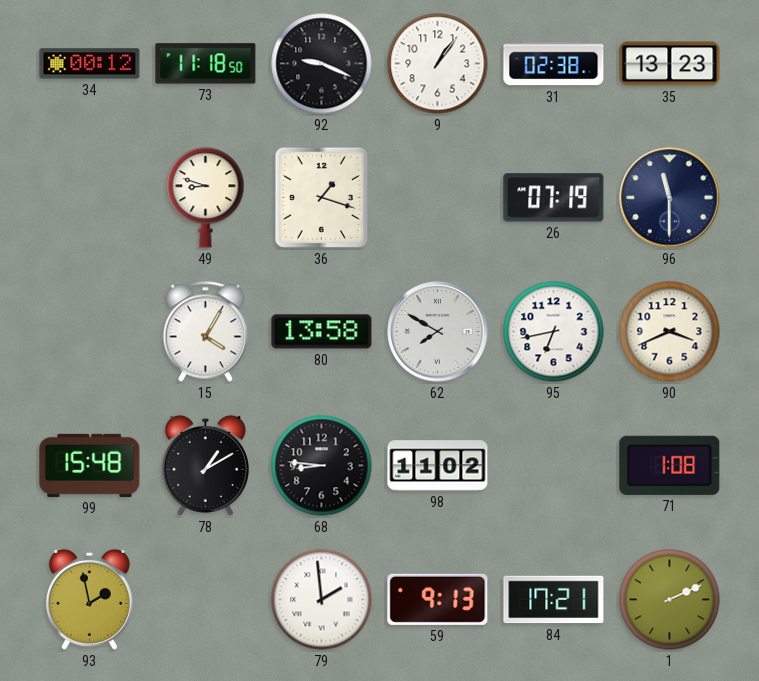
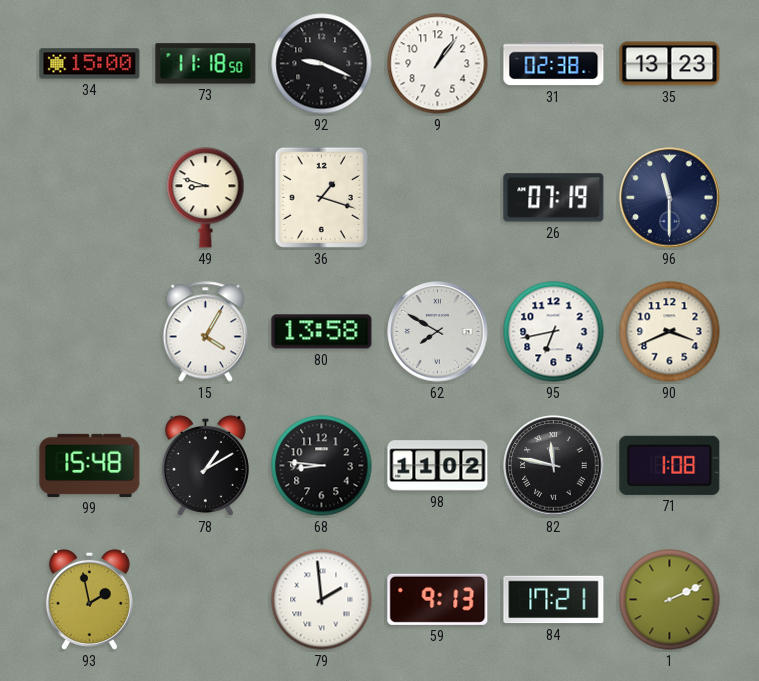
34: 00:12 -> 15:00
82: none -> 11:47
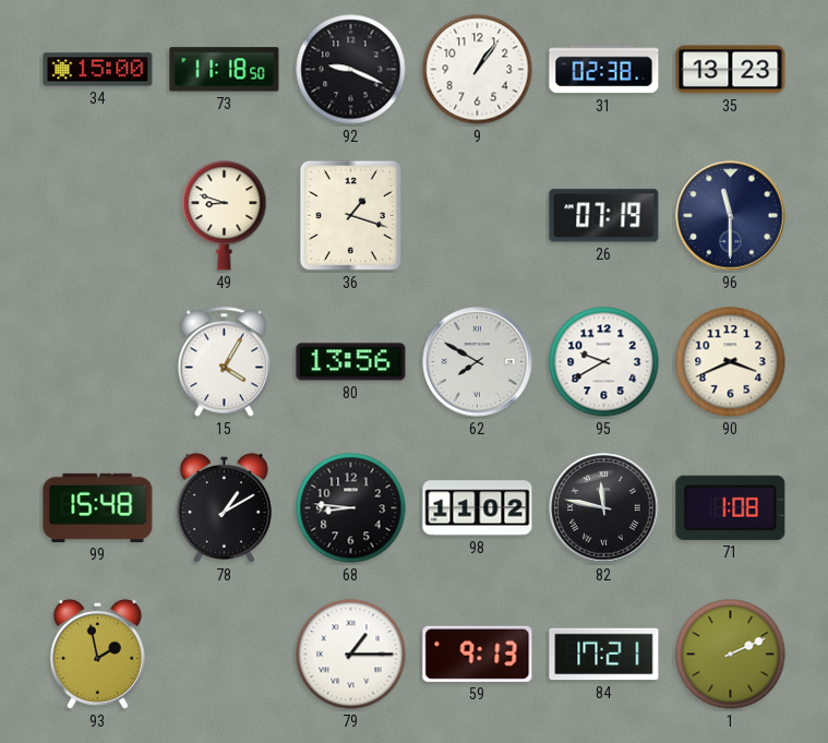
80: 13:58 -> 13:56
95: 6:43 -> 9:40
79: 1:59 -> 1:15
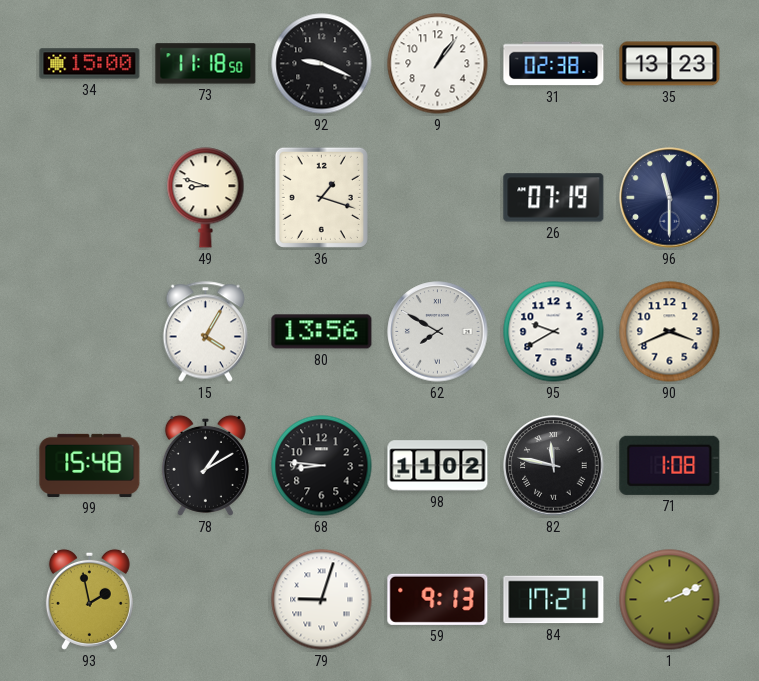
79: 1:15 -> 9:03
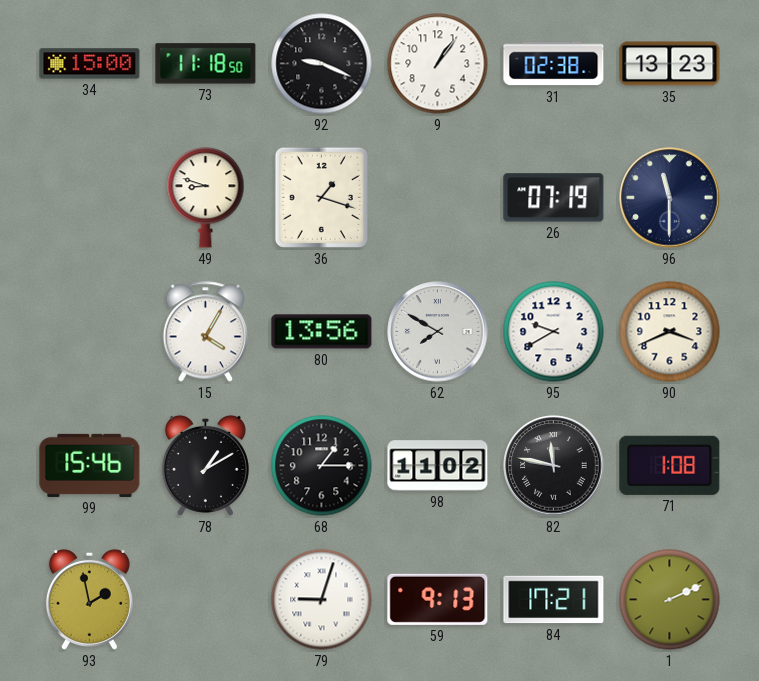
99: 15:48 -> 15:46
68: 8:46 -> 1:15
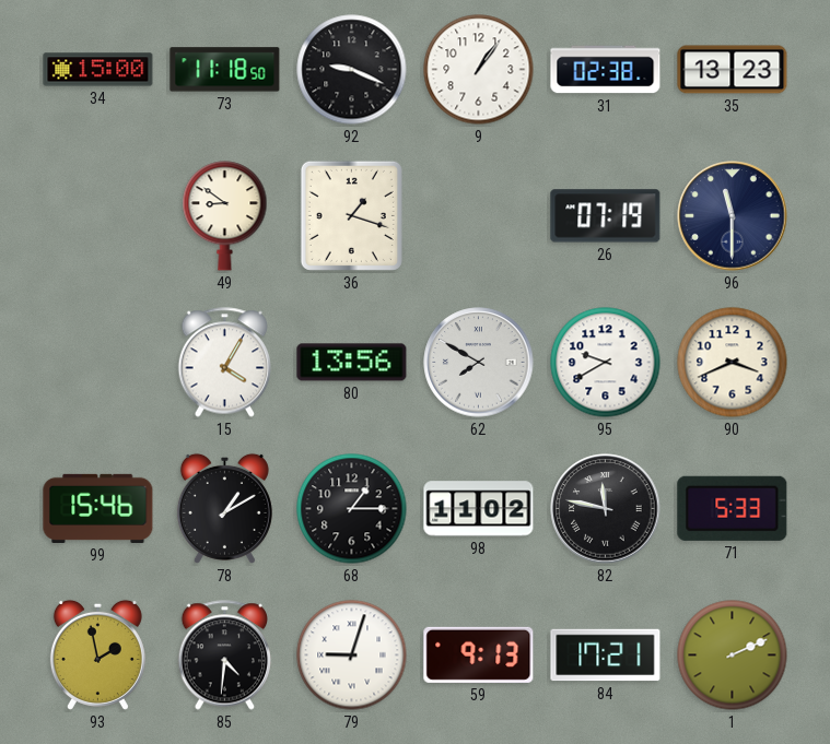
49: 8:48 -> 8:51
71: 1:08 -> 5:33
85: none -> 4:31
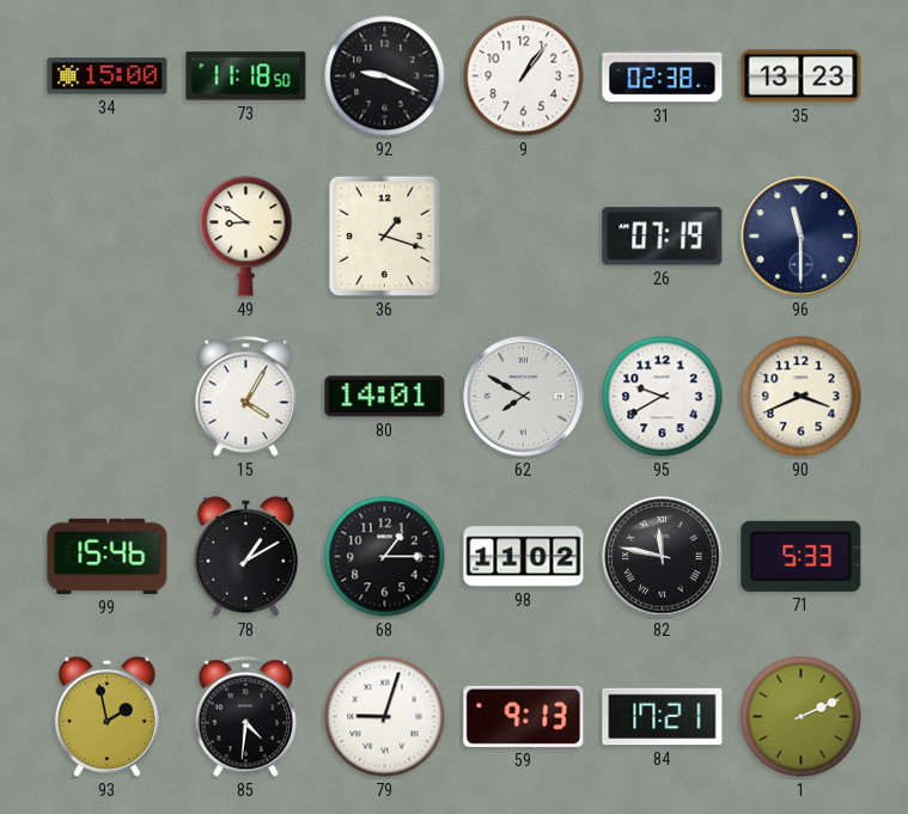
80: 13:56 -> 14:01
